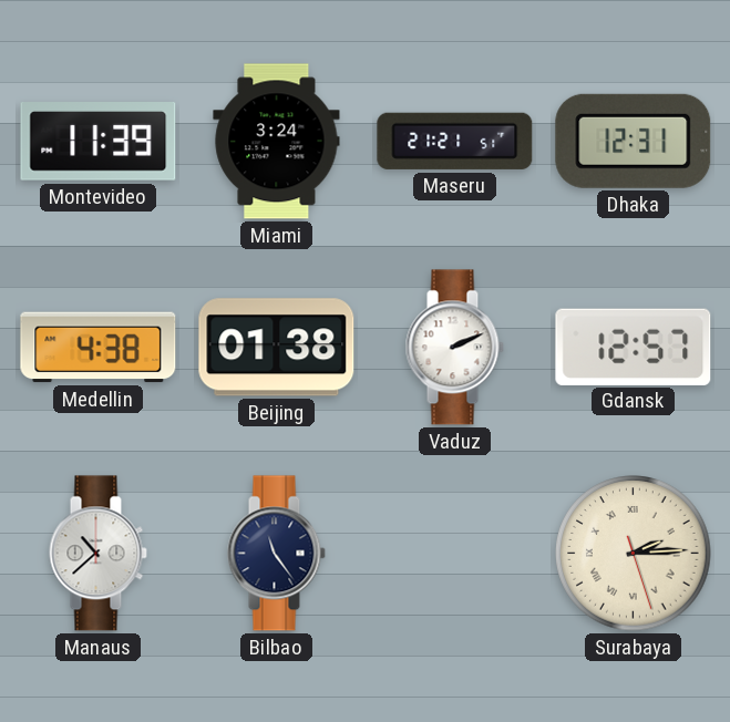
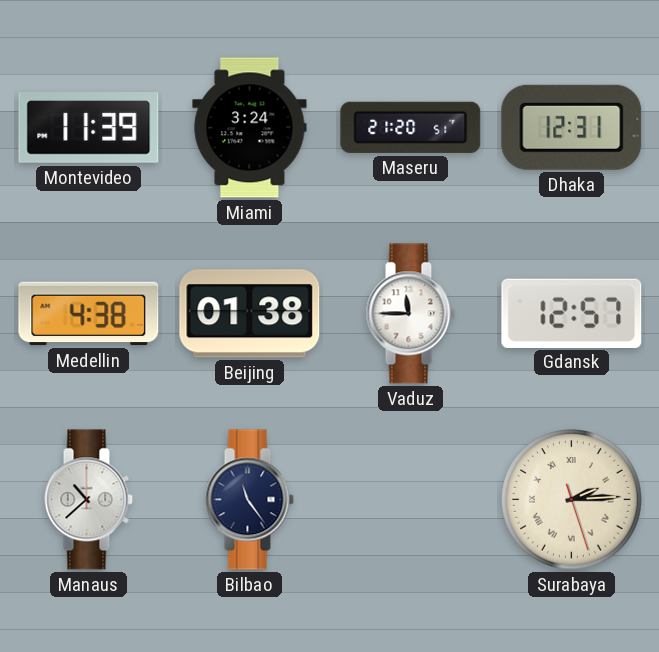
Maseru: 21:21 -> 21:20
Vaduz: 2:11 -> 11:45
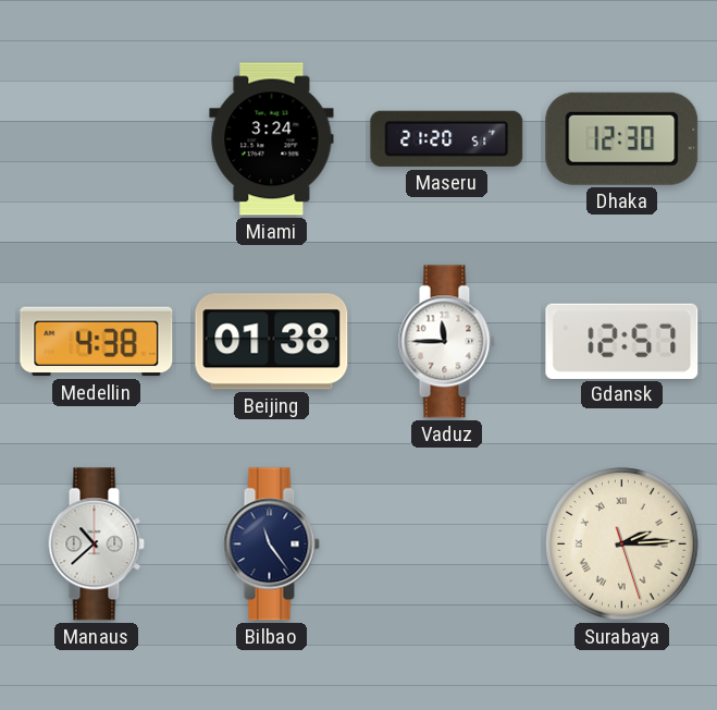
Montevideo: 11:39 -> none
Dhaka: 12:31 -> 12:30
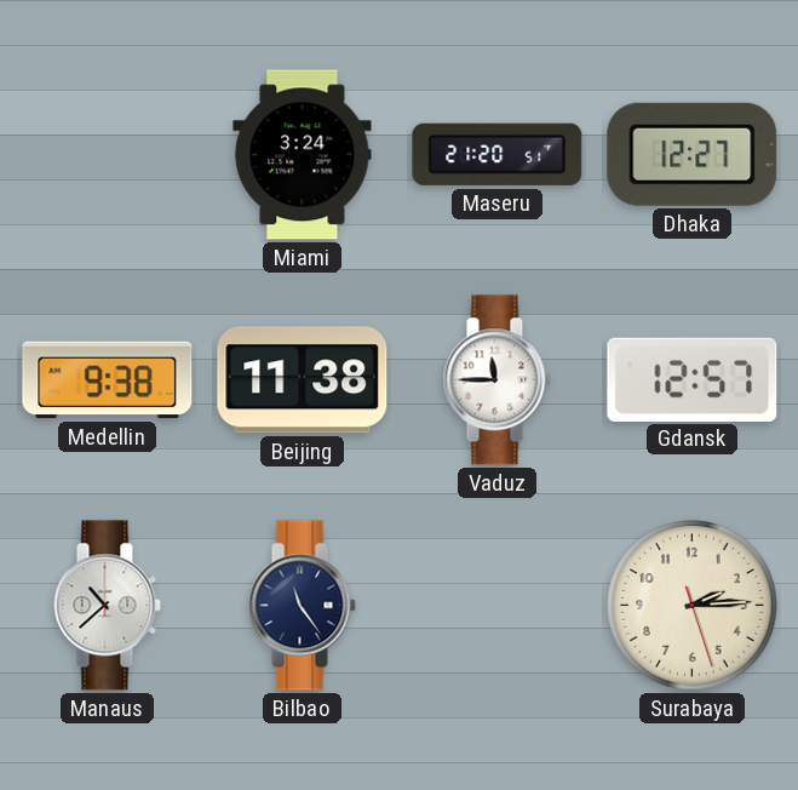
Dhaka: 12:30 -> 12:27
Medellin: 4:38 -> 9:38
Beijing: 01:38 -> 11:38
Surabaya numerals: Roman -> Arabic
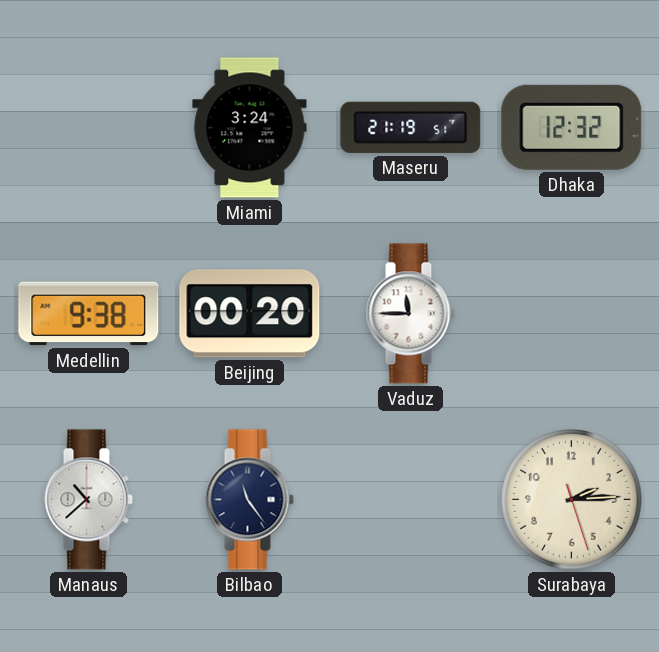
Maseru: 21:20 -> 21:19
Dhaka: 12:27 -> 12:32
Beijing: 11:38 -> 00:20
Gdansk: 12:57 -> none
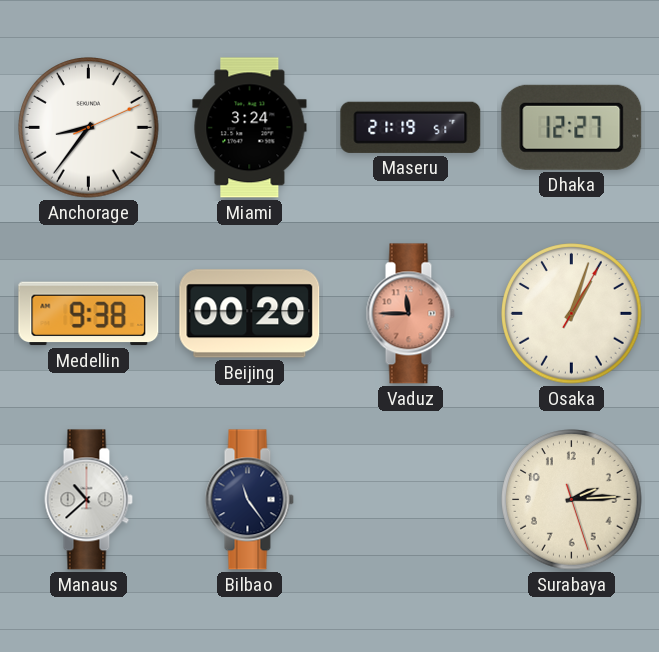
Anchorage: none -> 8:36
Dhaka: 12:32 -> 12:27
Vaduz dial: white -> salmon
Osaka: none -> 1:03
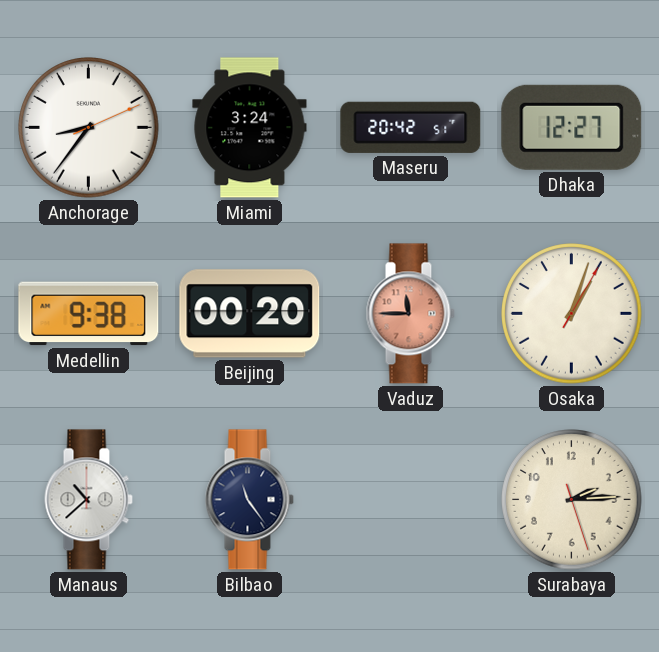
Maseru: 21:19 -> 20:42
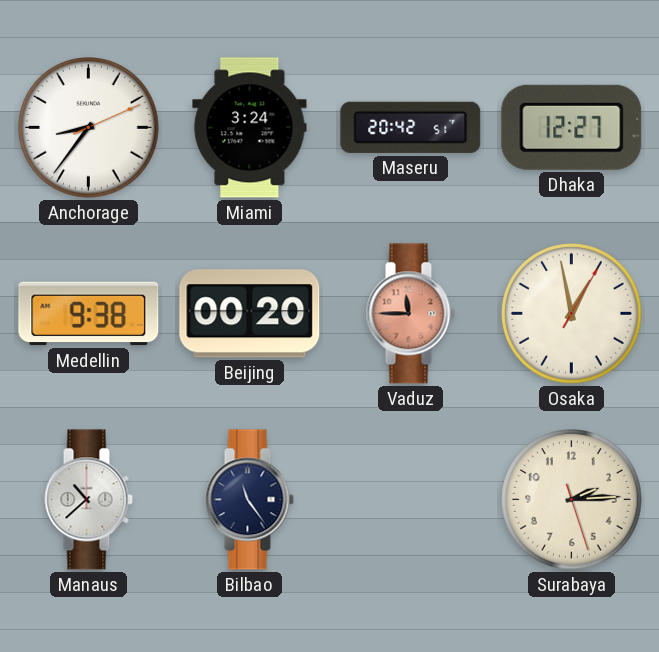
Osaka: 1:03 -> 12:58
